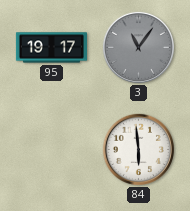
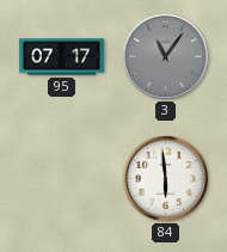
95: 19:17 -> 07:17
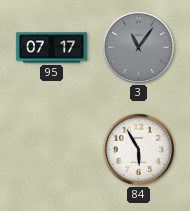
84: 5:59 -> 5:55
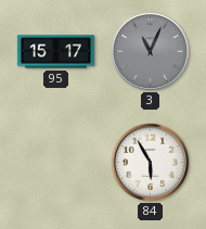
95: 07:17 -> 15:17
3: 11:06 -> 11:04
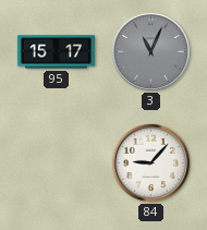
84: 5:55 -> 9:07
